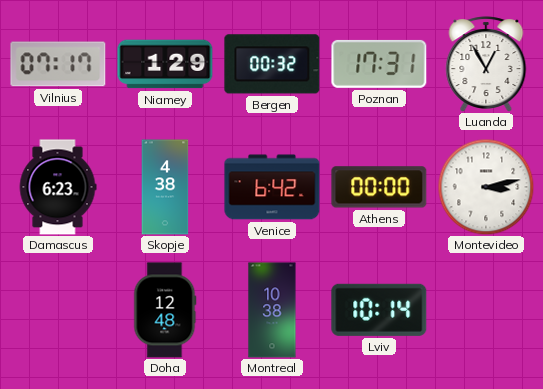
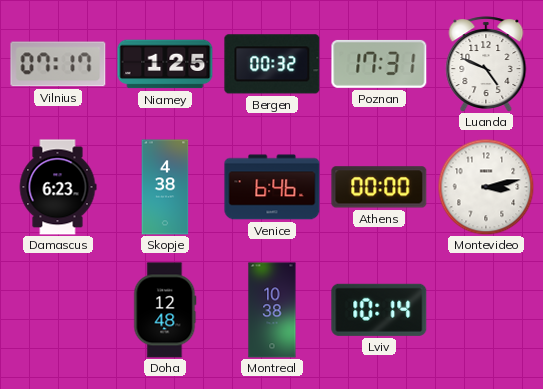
Niamey: 1:29 -> 1:25
Luanda: 12:55 -> 4:49
Venice: 6:42 -> 6:46
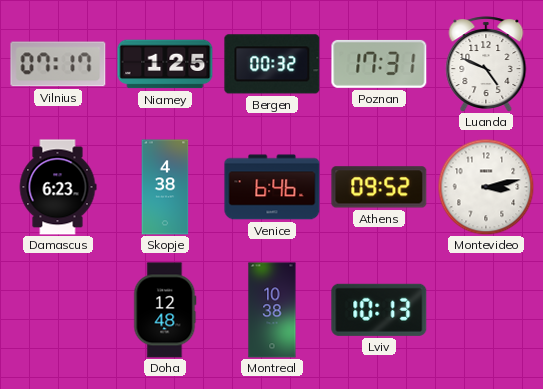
Athens: 00:00 -> 09:52
Lviv: 10:14 -> 10:13
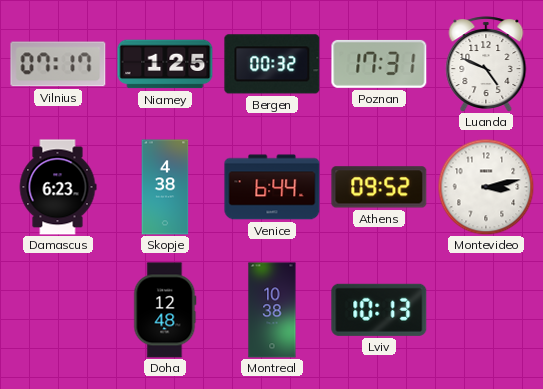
Venice: 6:46 -> 6:44
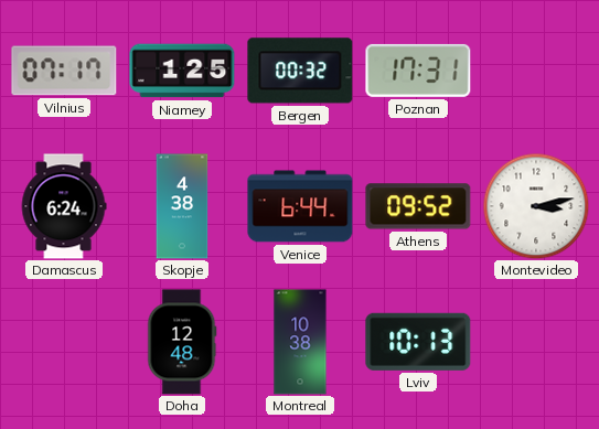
Luanda: 4:49 -> none
Damascus: 6:23 -> 6:24
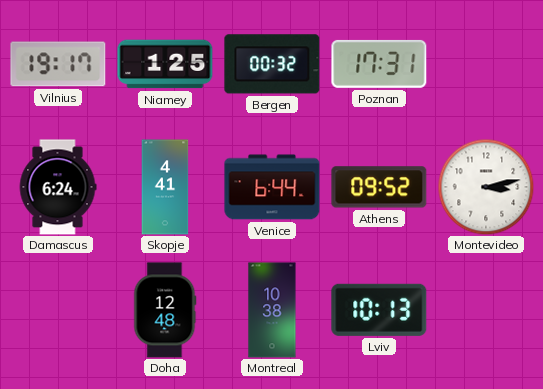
Vilnius: 07:17 -> 19:17
Skopje: 4:38 -> 4:41
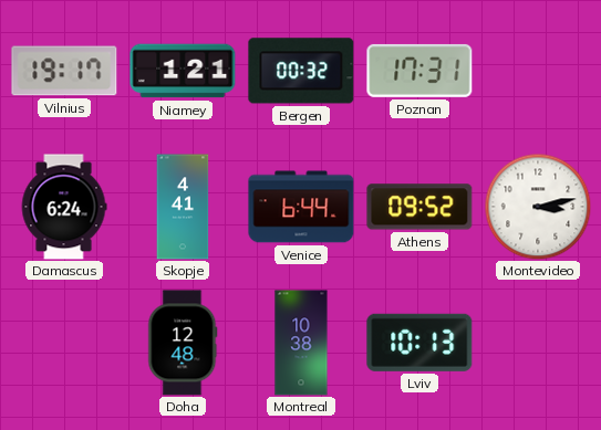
Niamey: 1:25 -> 1:21
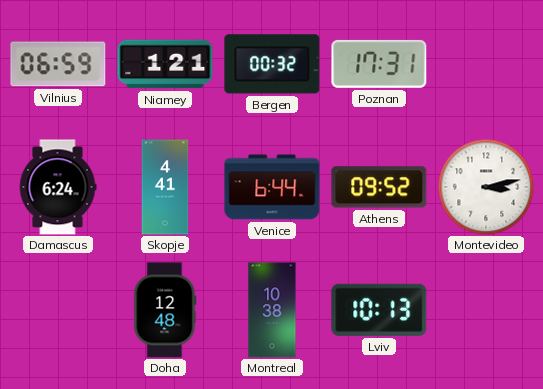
Vilnius: 19:17 -> 06:59
